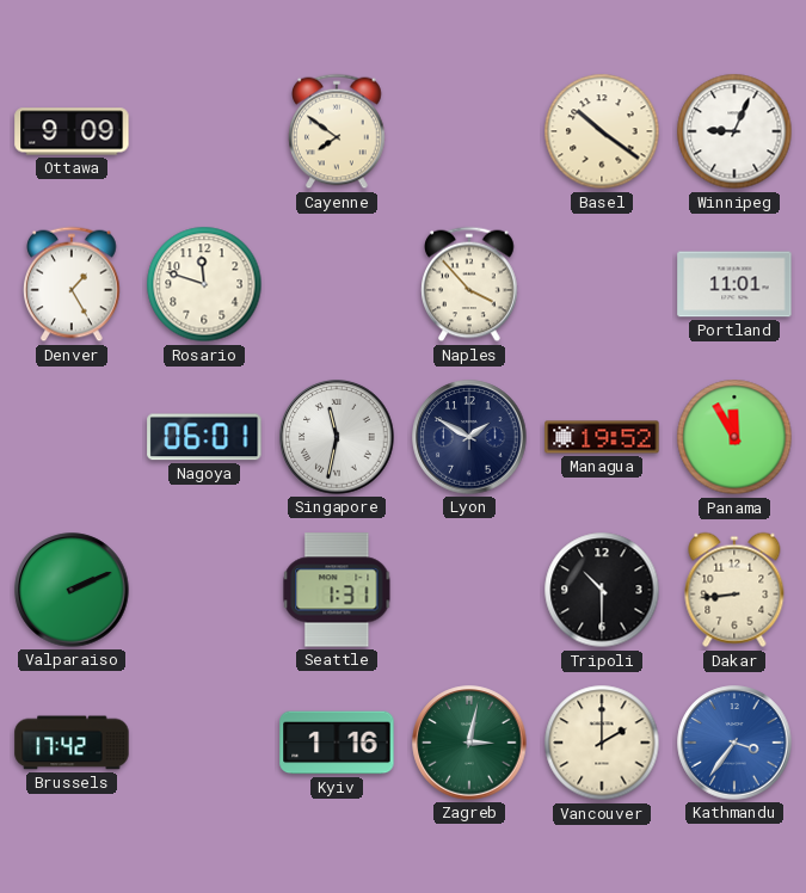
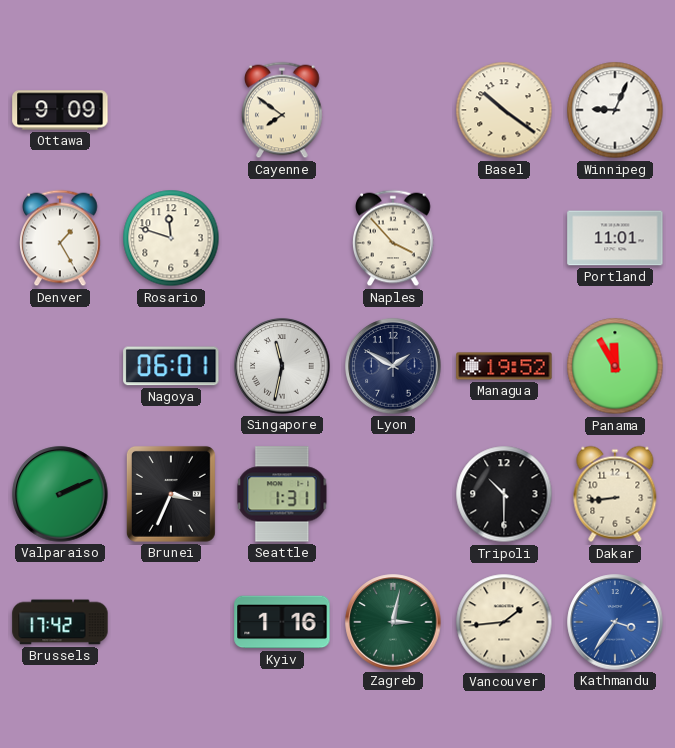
Brunei: none -> 3:34
Vancouver: 2:00 -> 1:44
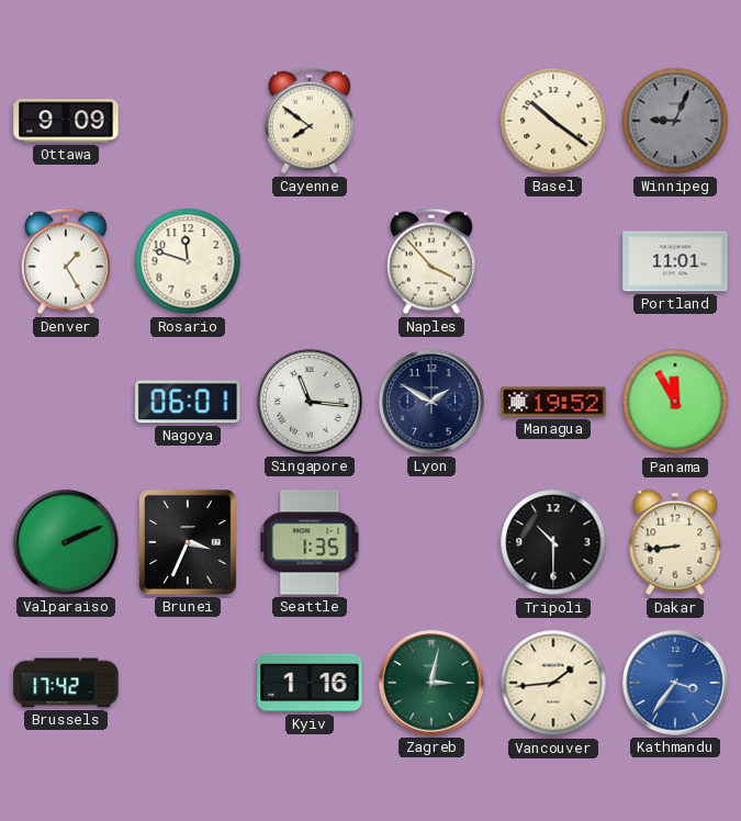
Winnipeg dial: white -> grey
Singapore: 11:32 -> 11:16
Seattle: 1:31 -> 1:35
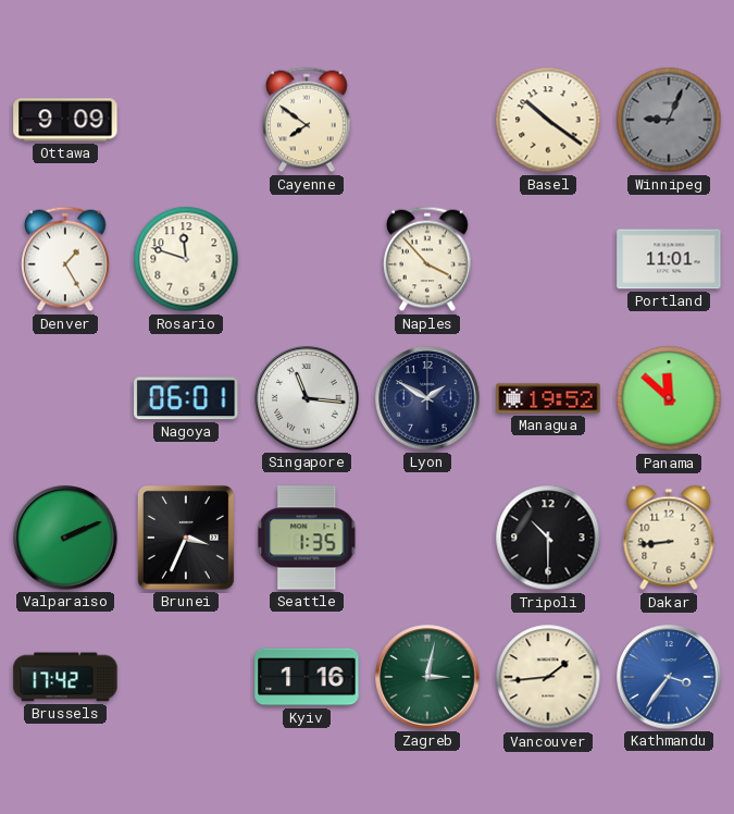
Panama: 11:55 -> 11:52
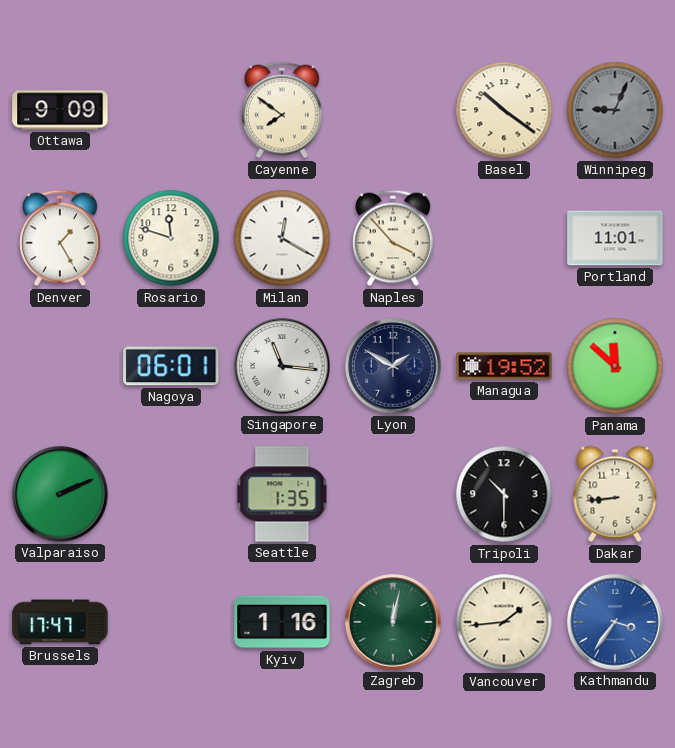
Milan: none -> 12:20
Brunei: 3:34 -> none
Brussels: 17:42 -> 17:47
Zagreb: 3:02 -> 12:02
